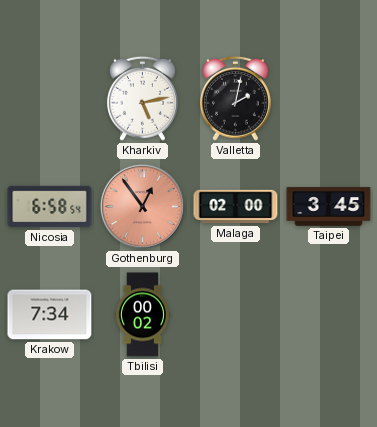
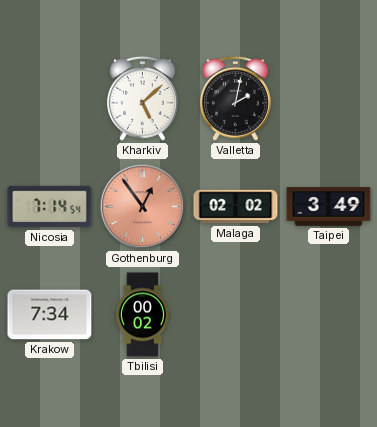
Kharkiv: 5:13 -> 5:08
Nicosia: 6:58 -> 7:14
Malaga: 02:00 -> 02:02
Taipei: 3:45 -> 3:49
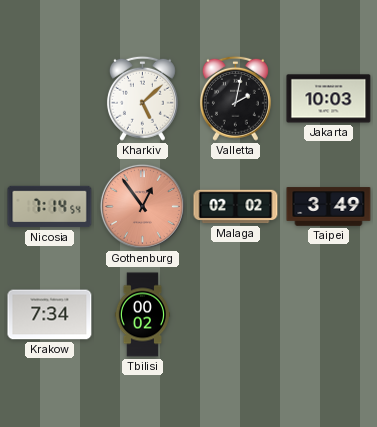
Jakarta: none -> 10:03
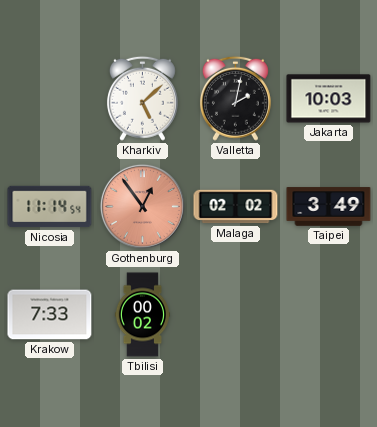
Nicosia: 7:14 -> 11:14
Krakow: 7:34 -> 7:33
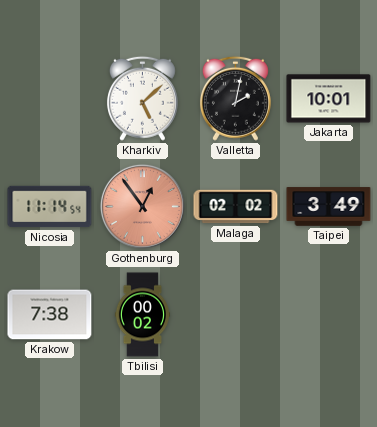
Jakarta: 10:03 -> 10:01
Krakow: 7:33 -> 7:38
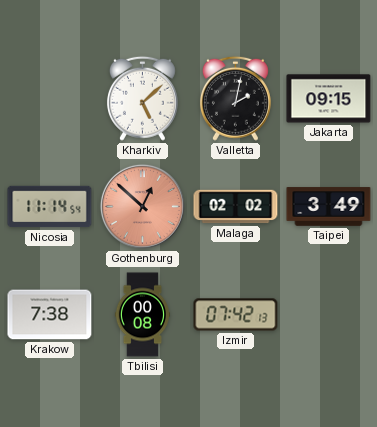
Jakarta: 10:01 -> 09:15
Gothenburg: 12:54 -> 12:52
Tbilisi: 00:02 -> 00:08
Izmir: none -> 07:42
